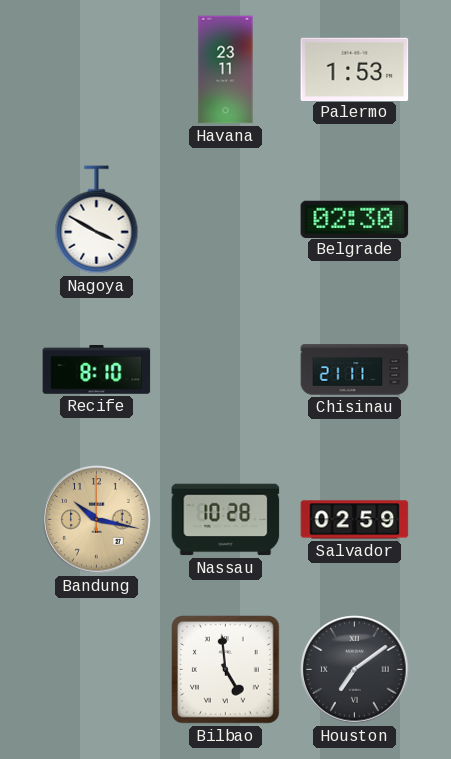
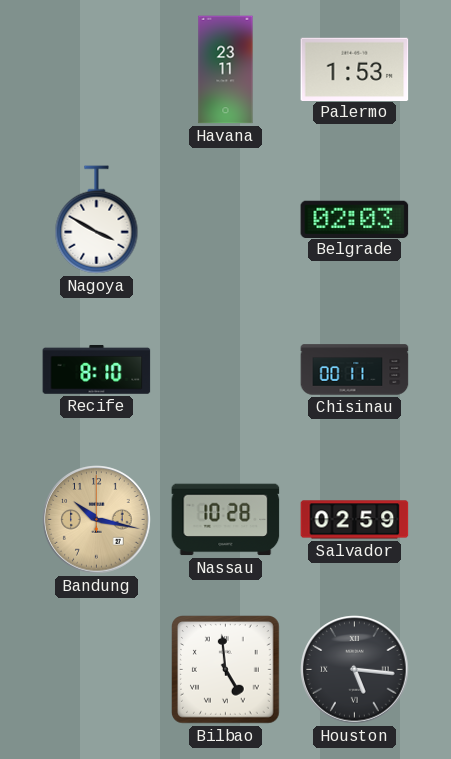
Belgrade: 02:30 -> 02:03
Chisinau: 21:11 -> 00:11
Houston: 7:09 -> 5:16
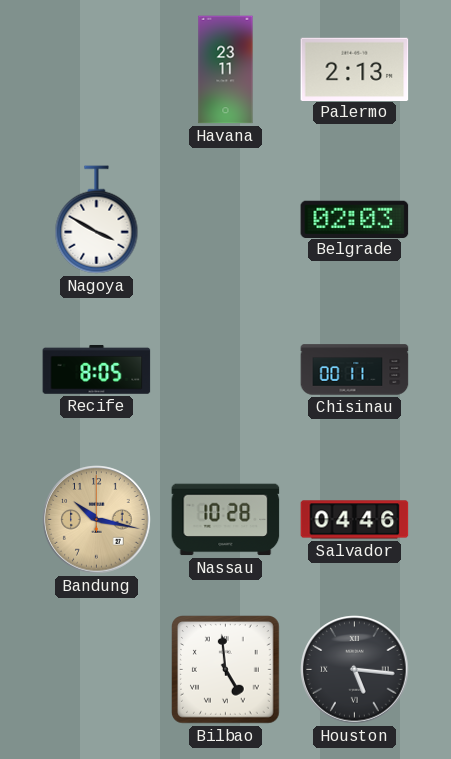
Palermo: 1:53 -> 2:13
Recife: 8:10 -> 8:05
Salvador: 02:59 -> 04:46
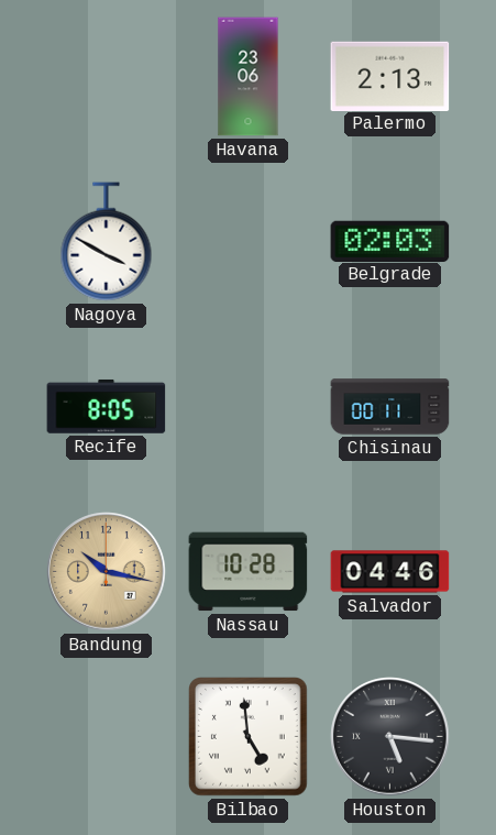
Havana: 23:11 -> 23:06
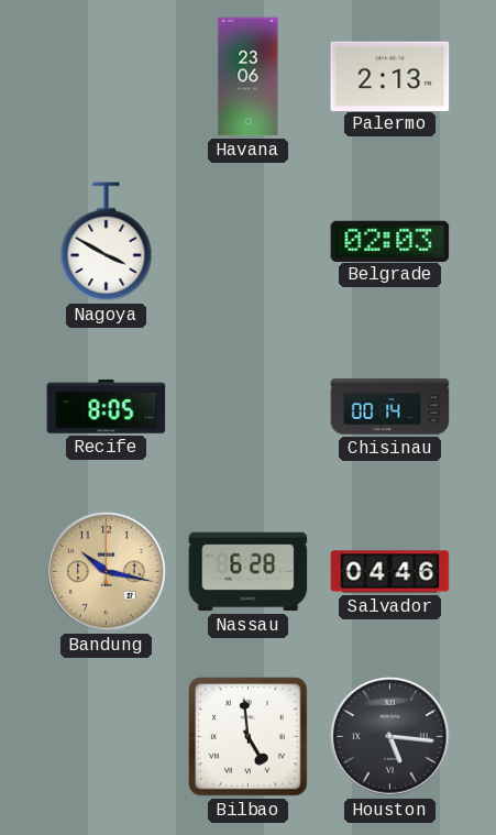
Chisinau: 00:11 -> 00:14
Nassau: 10:28 -> 6:28
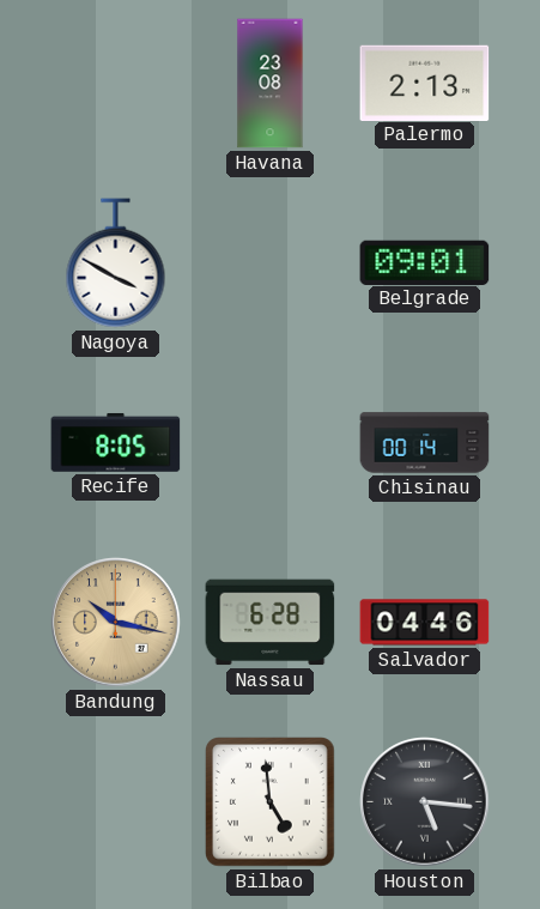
Havana: 23:06 -> 23:08
Belgrade: 02:03 -> 09:01
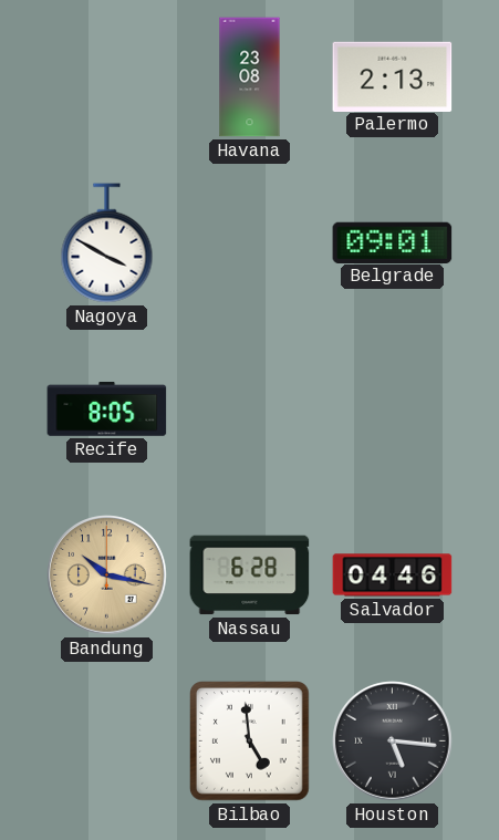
Chisinau: 00:14 -> none
